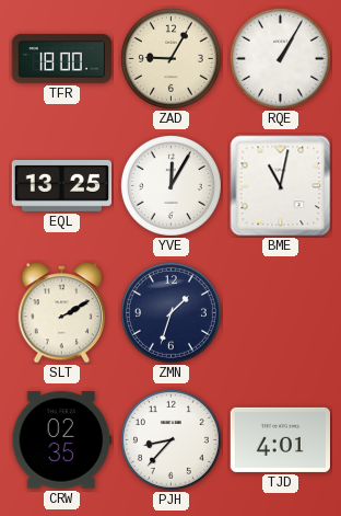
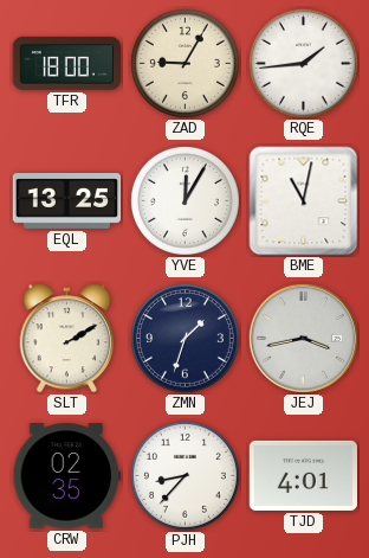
RQE: 1:05 -> 1:44
JEJ: none -> 3:43
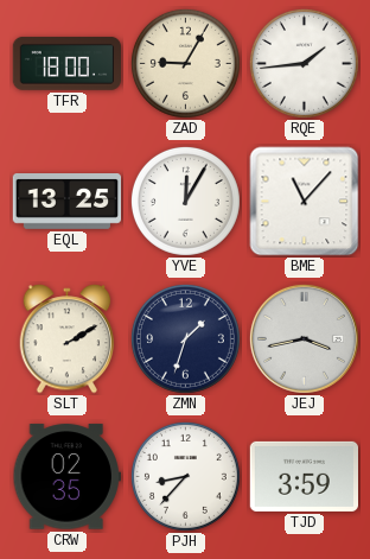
BME: 11:02 -> 11:07
TJD: 4:01 -> 3:59
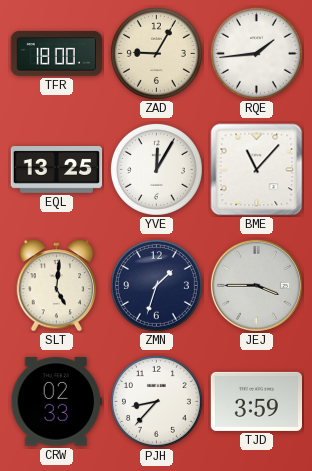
SLT: 2:10 -> 5:01
JEJ: 3:43 -> 3:45
CRW: 02:35 -> 02:33
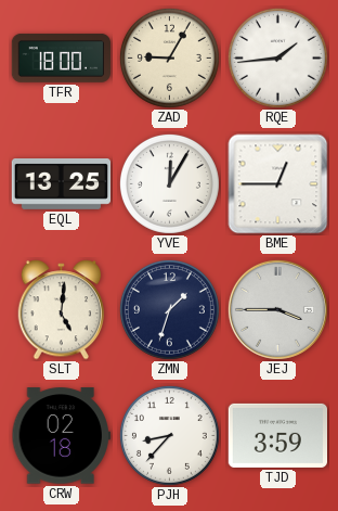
BME: 11:07 -> 12:45
CRW: 02:33 -> 02:18
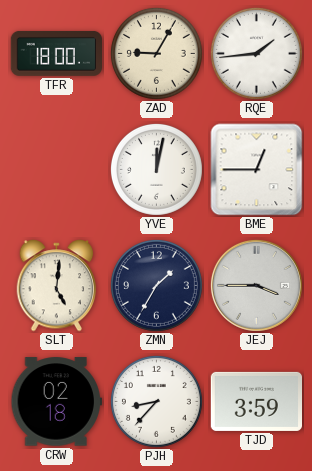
EQL: 13:25 -> none
YVE: 12:05 -> 12:02
ZMN: 1:33 -> 1:35
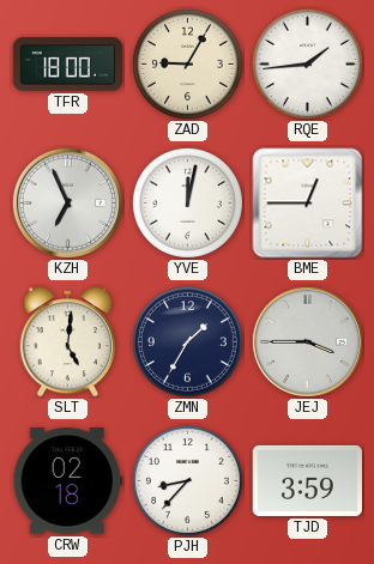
KZH: none -> 6:56
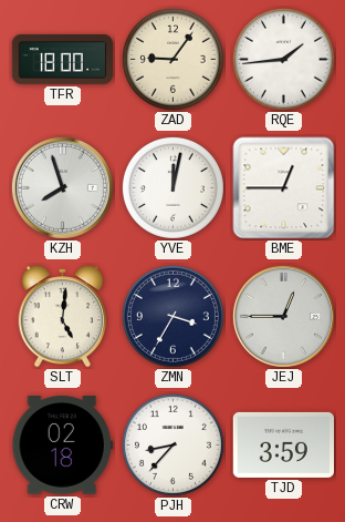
ZAD: 9:05 -> 9:06
KZH: 6:56 -> 7:57
ZMN: 1:35 -> 3:35
JEJ: 3:45 -> 12:45
